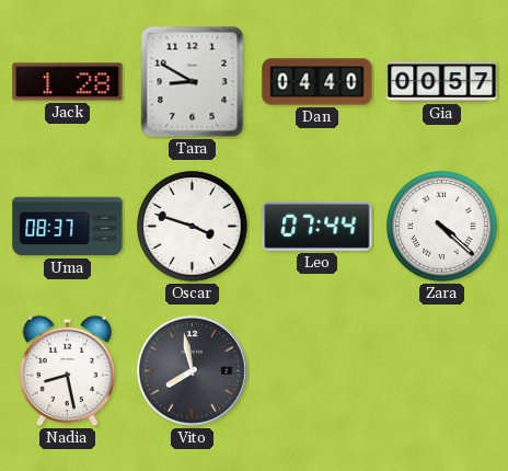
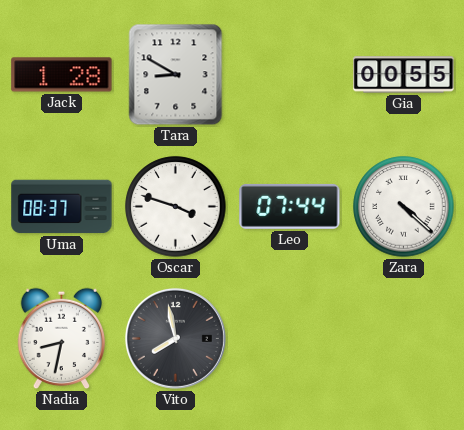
Dan: 04:40 -> none
Gia: 00:57 -> 00:55
Nadia: 8:28 -> 8:32
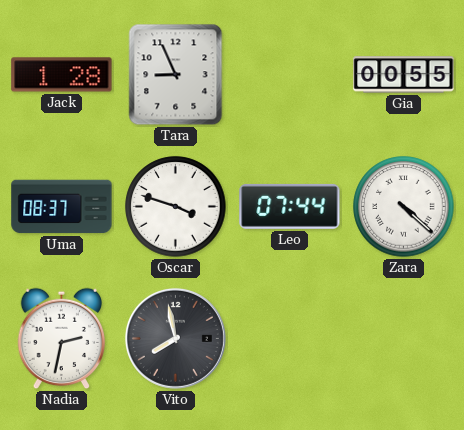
Tara: 8:50 -> 8:56
Nadia: 8:32 -> 2:32
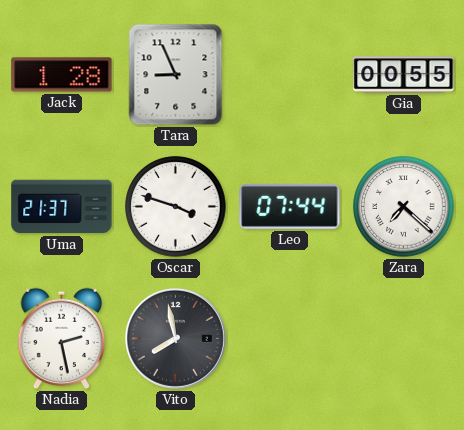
Uma: 08:37 -> 21:37
Zara: 4:22 -> 7:22
Nadia: 2:32 -> 2:28
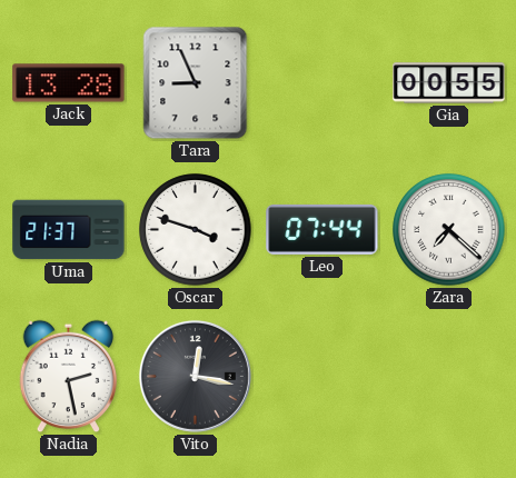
Jack: 1:28 -> 13:28
Vito: 7:58 -> 12:17
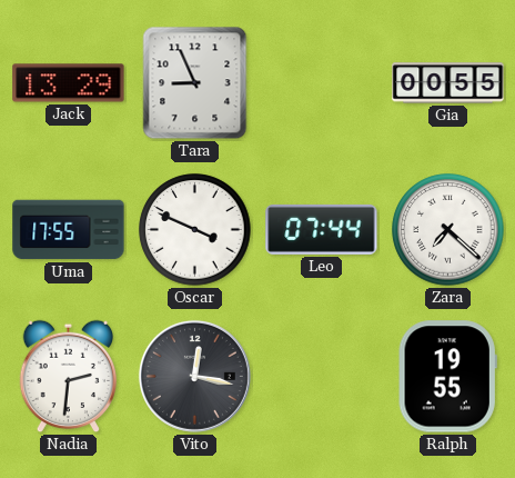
Jack: 13:28 -> 13:29
Uma: 21:37 -> 17:55
Oscar: 3:48 -> 3:49
Nadia: 2:28 -> 2:31
Ralph: none -> 19:55
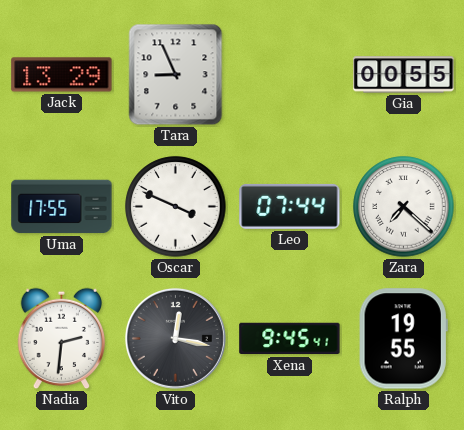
Xena: none -> 9:45
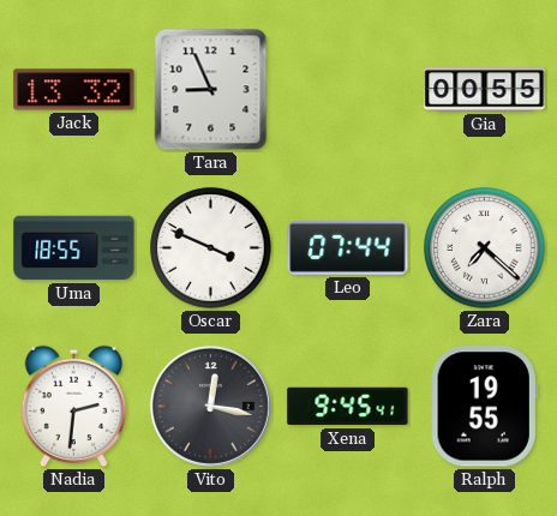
Jack: 13:29 -> 13:32
Uma: 17:55 -> 18:55
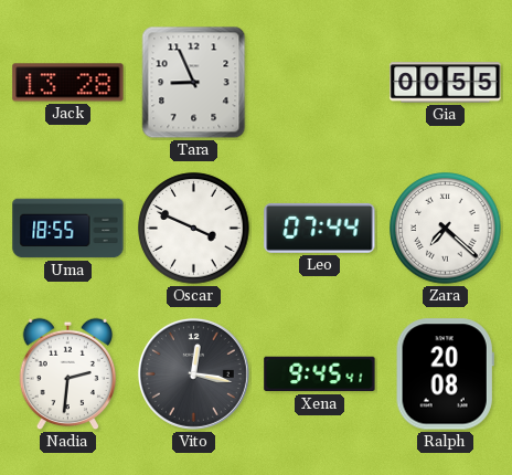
Jack: 13:32 -> 13:28
Ralph: 19:55 -> 20:08
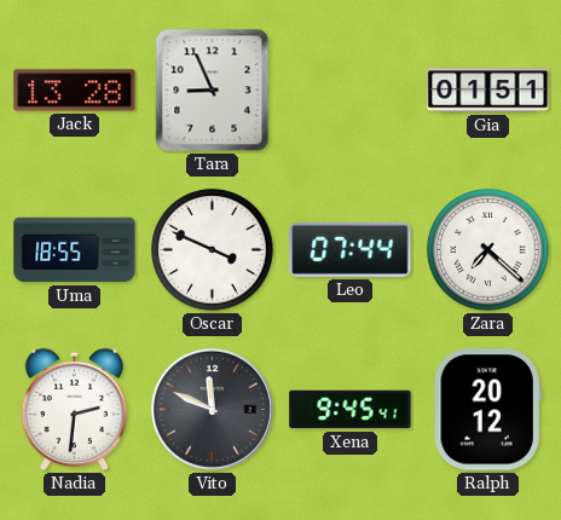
Gia: 00:55 -> 01:51
Vito: 12:17 -> 11:49
Ralph: 20:08 -> 20:12
